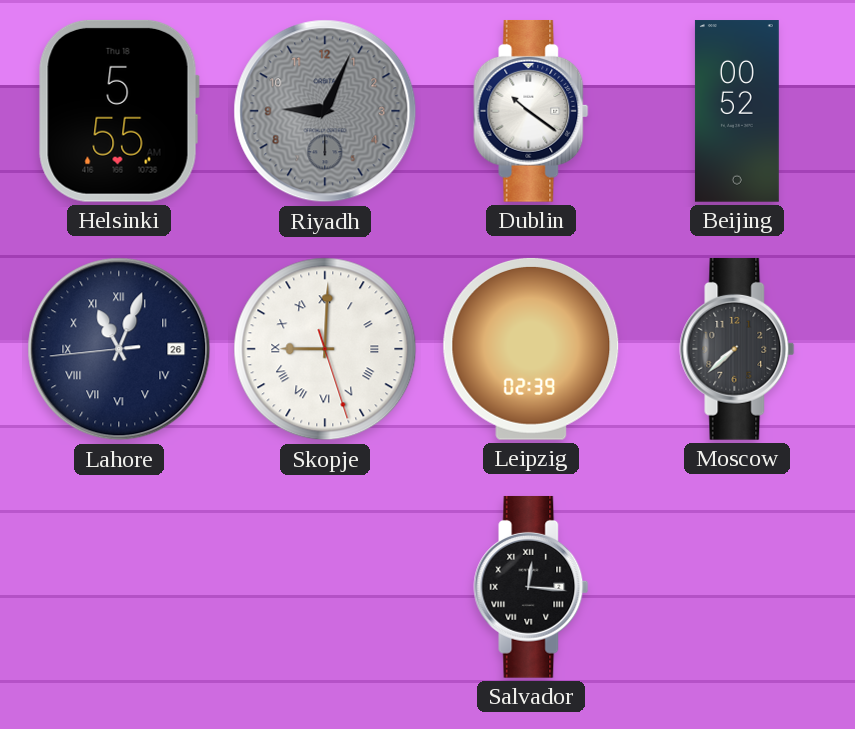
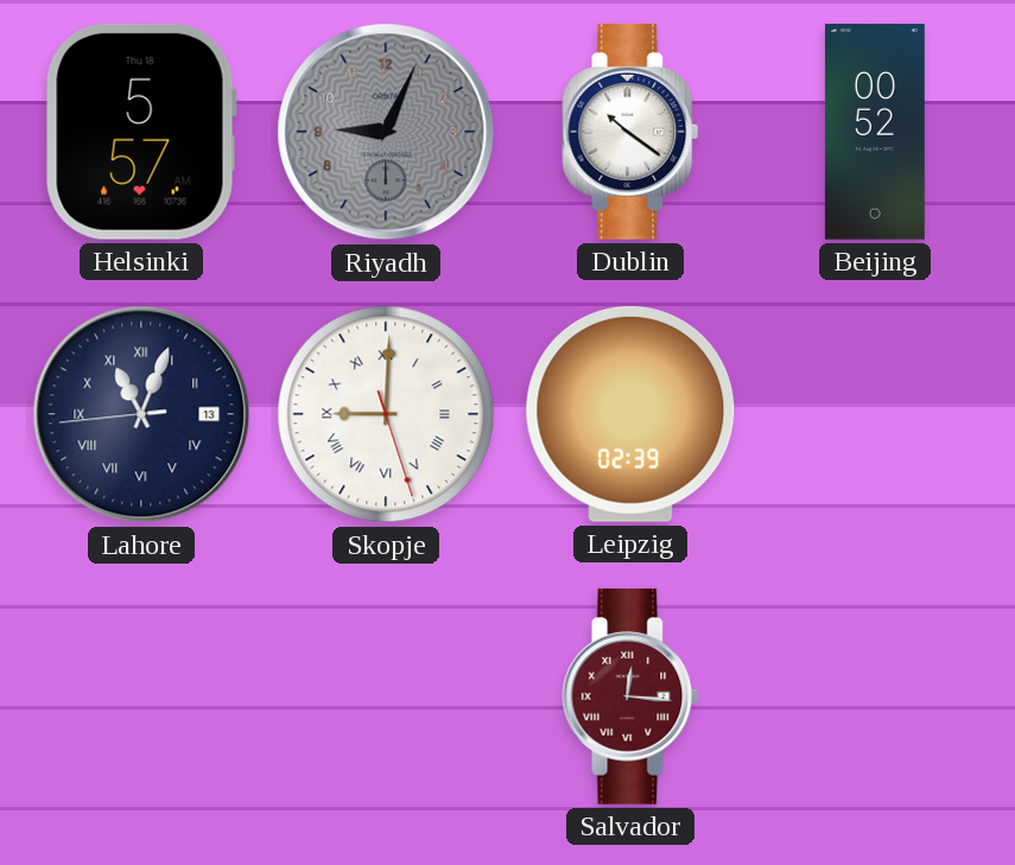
Helsinki: 5:55 -> 5:57
Lahore date: 26 -> 13
Moscow: 7:38 -> none
Salvador dial: black -> burgundy
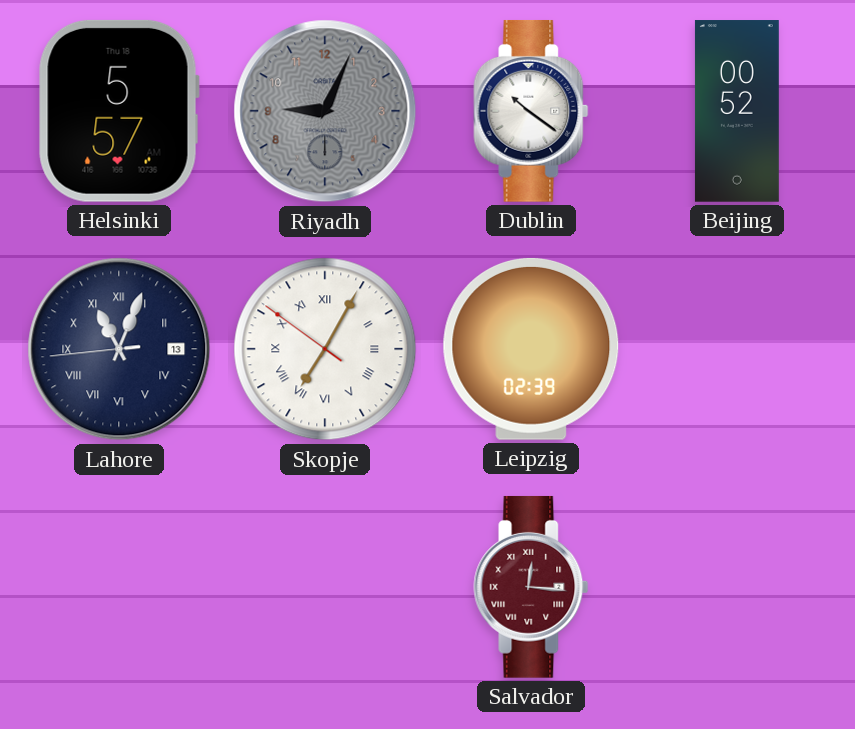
Skopje: 9:00 -> 7:04
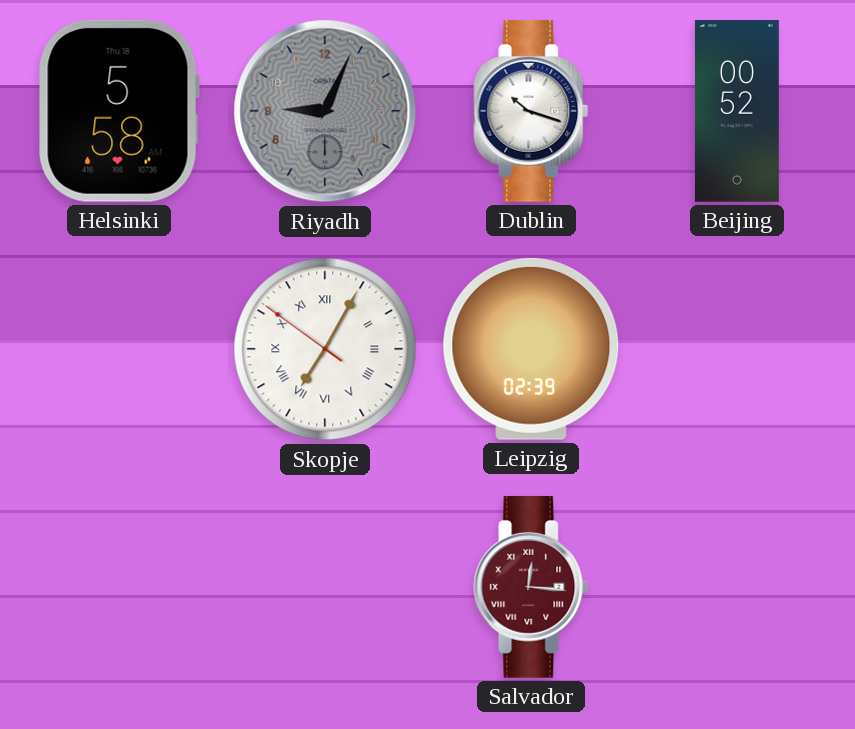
Helsinki: 5:57 -> 5:58
Dublin: 10:21 -> 10:18
Lahore: 11:03 -> none
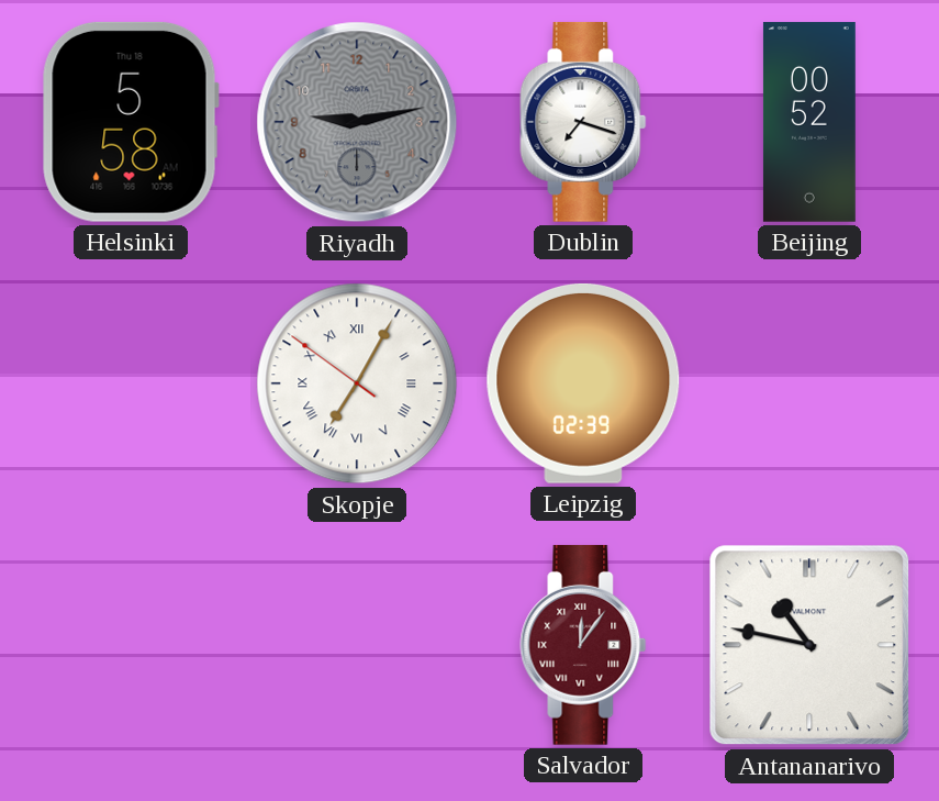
Riyadh: 9:04 -> 9:13
Dublin: 10:18 -> 7:18
Salvador: 12:16 -> 12:06
Antananarivo: none -> 10:47
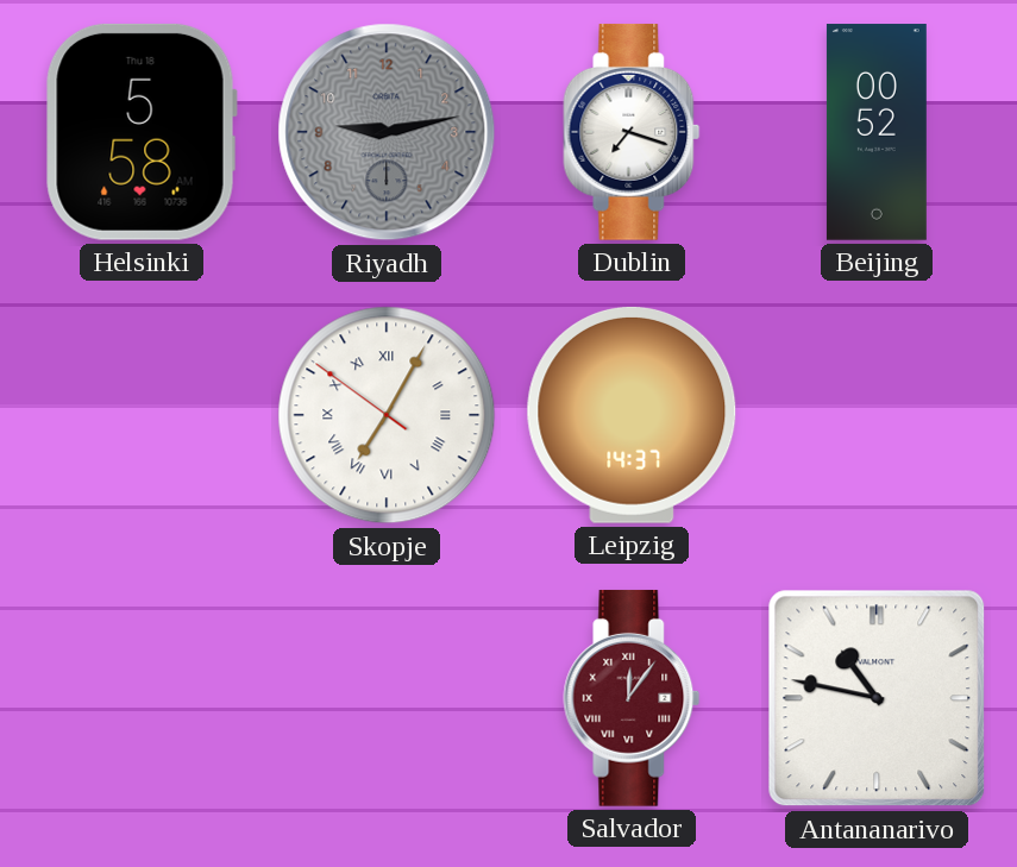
Leipzig: 02:39 -> 14:37
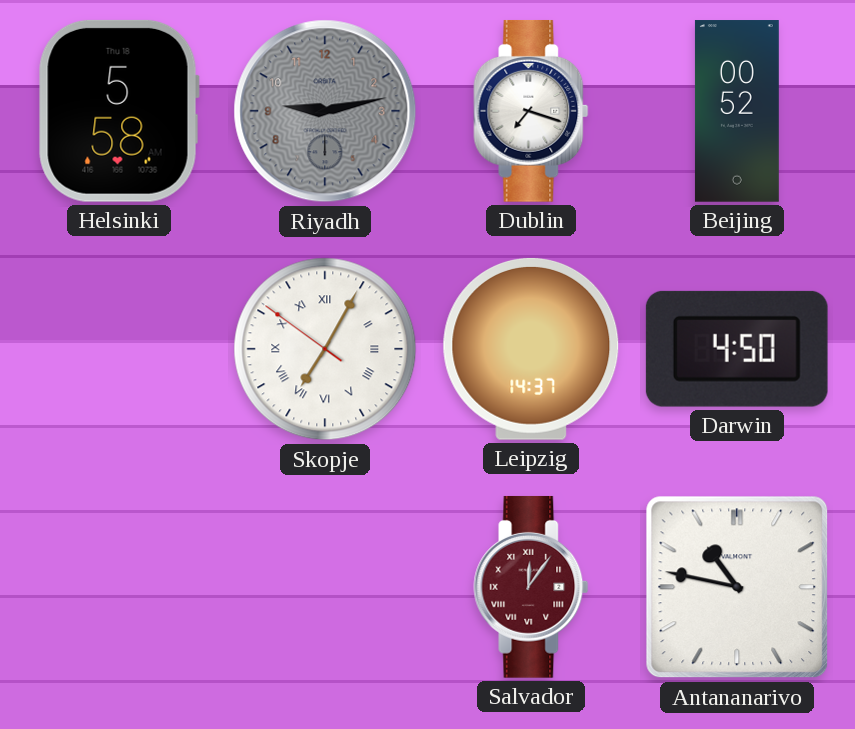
Darwin: none -> 4:50
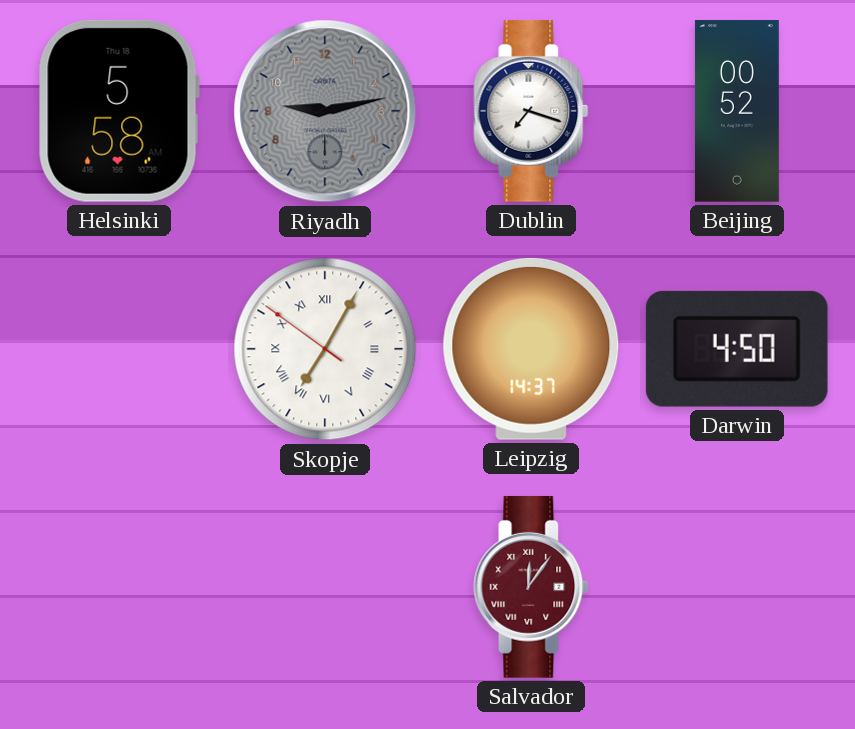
Antananarivo: 10:47 -> none
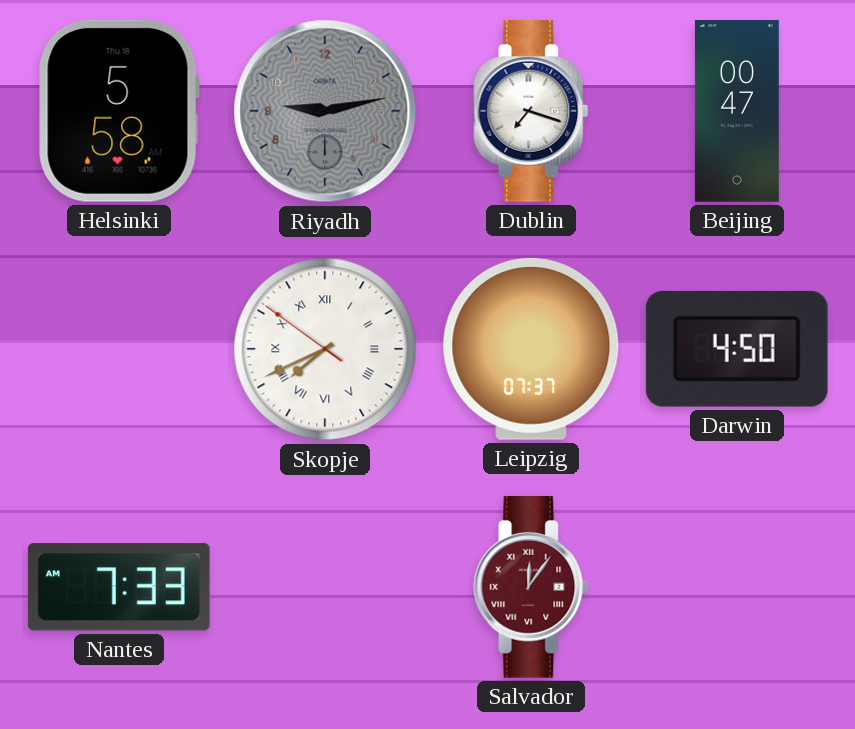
Beijing: 00:52 -> 00:47
Skopje: 7:04 -> 7:40
Leipzig: 14:37 -> 07:37
Nantes: none -> 7:33
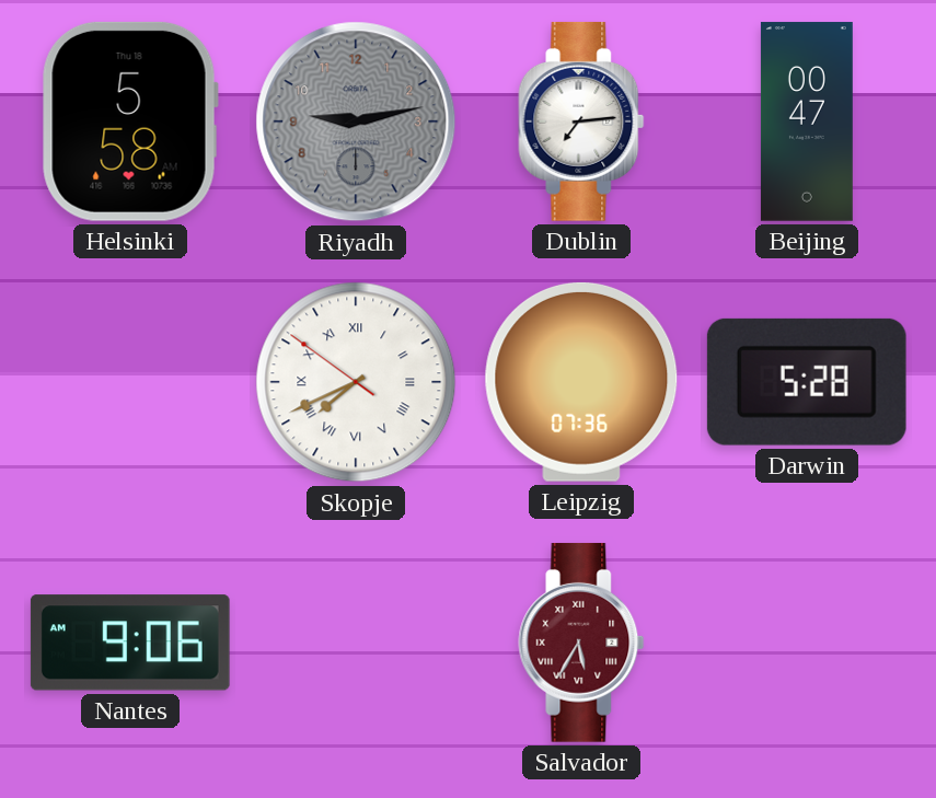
Dublin: 7:18 -> 7:14
Leipzig: 07:37 -> 07:36
Darwin: 4:50 -> 5:28
Nantes: 7:33 -> 9:06
Salvador: 12:06 -> 5:35
